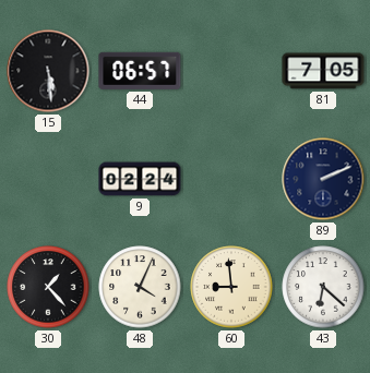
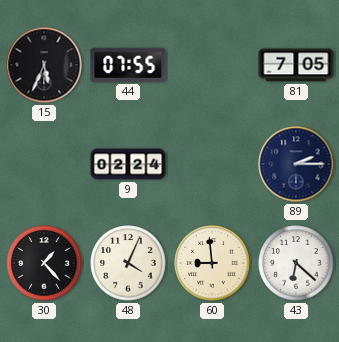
15: 5:29 -> 5:34
44: 06:57 -> 07:55
89: 2:11 -> 2:15
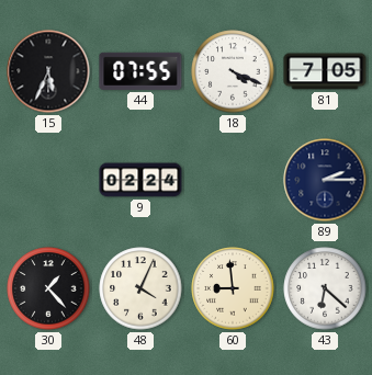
18: none -> 4:19
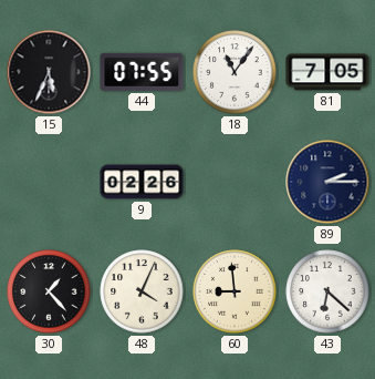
18: 4:19 -> 11:06
9: 02:24 -> 02:26
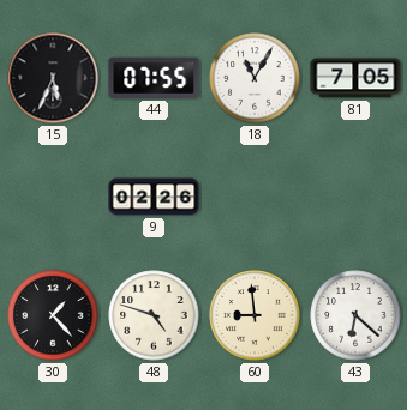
18: 11:06 -> 11:05
89: 2:15 -> none
48: 4:04 -> 4:48
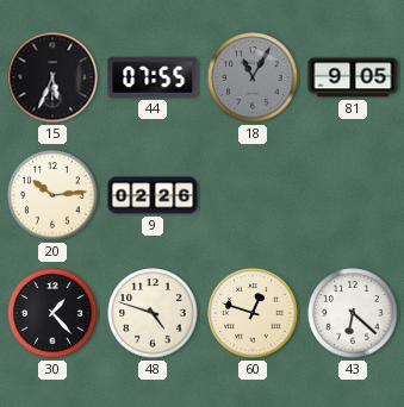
18 dial: white -> grey
81: 7:05 -> 9:05
20: none -> 10:14
60: 8:59 -> 12:48
